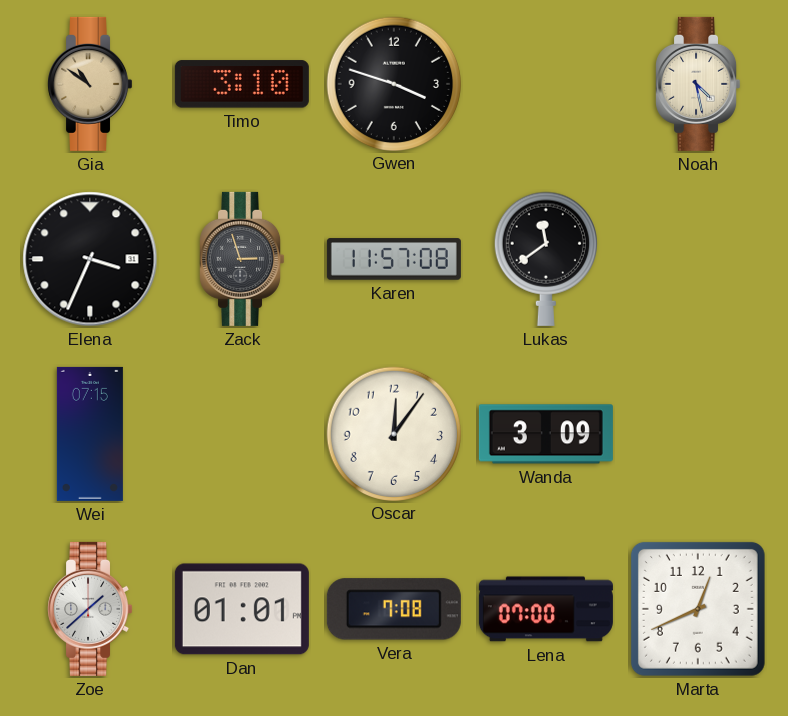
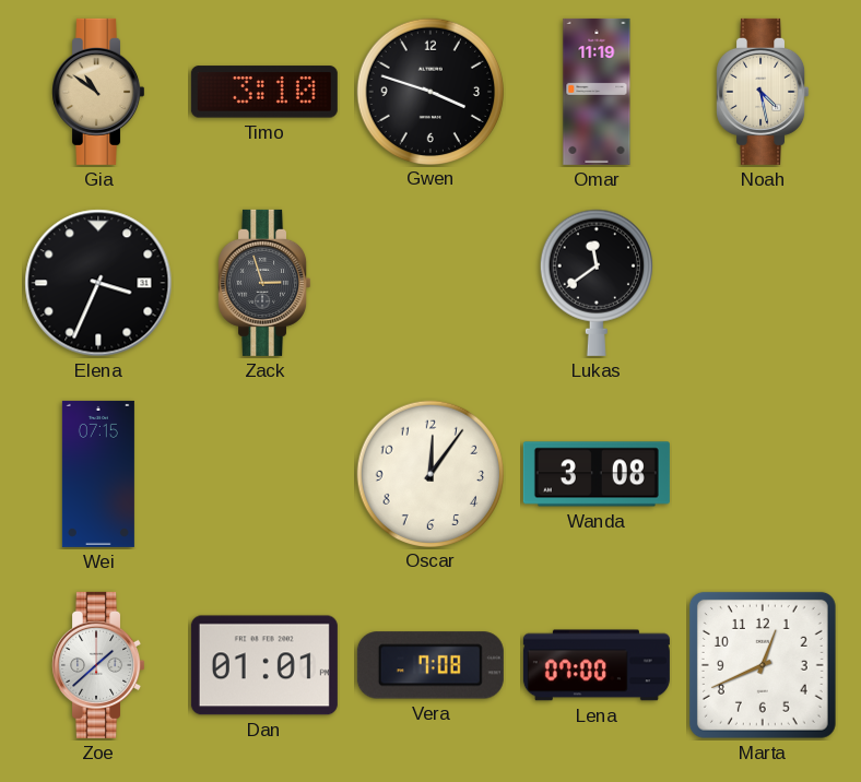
Omar: none -> 11:19
Karen: 11:57 -> none
Wanda: 3:09 -> 3:08
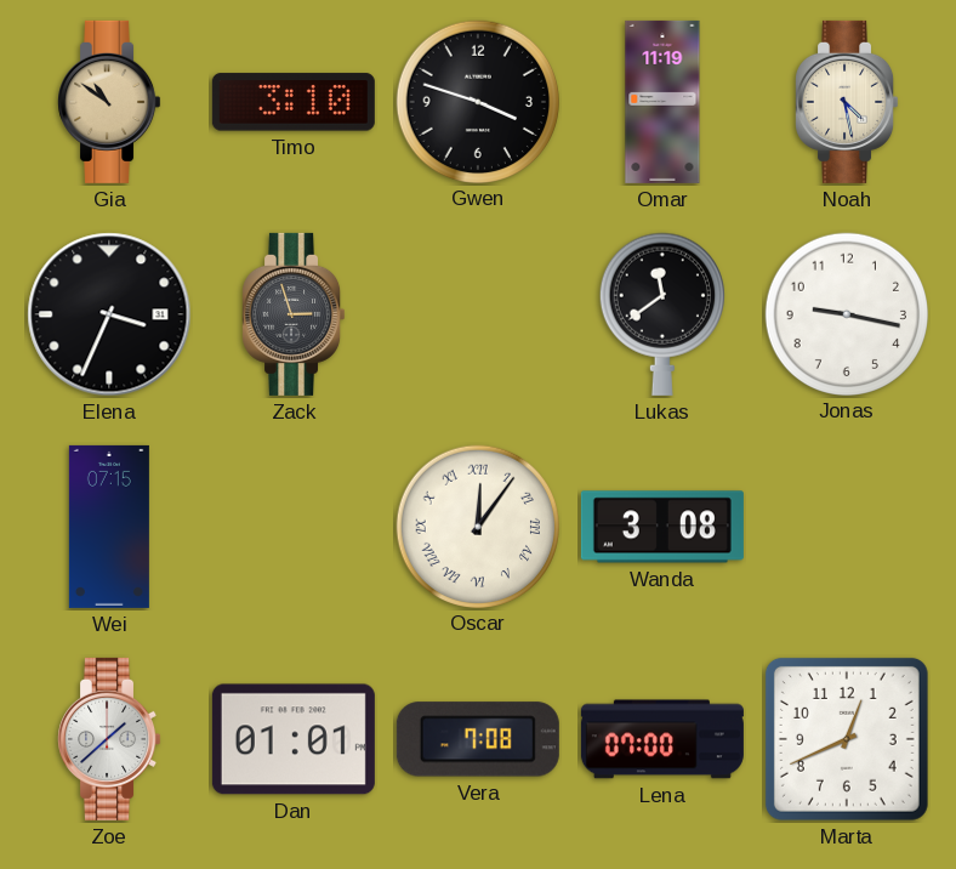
Jonas: none -> 9:17
Oscar numerals: Arabic -> Roman
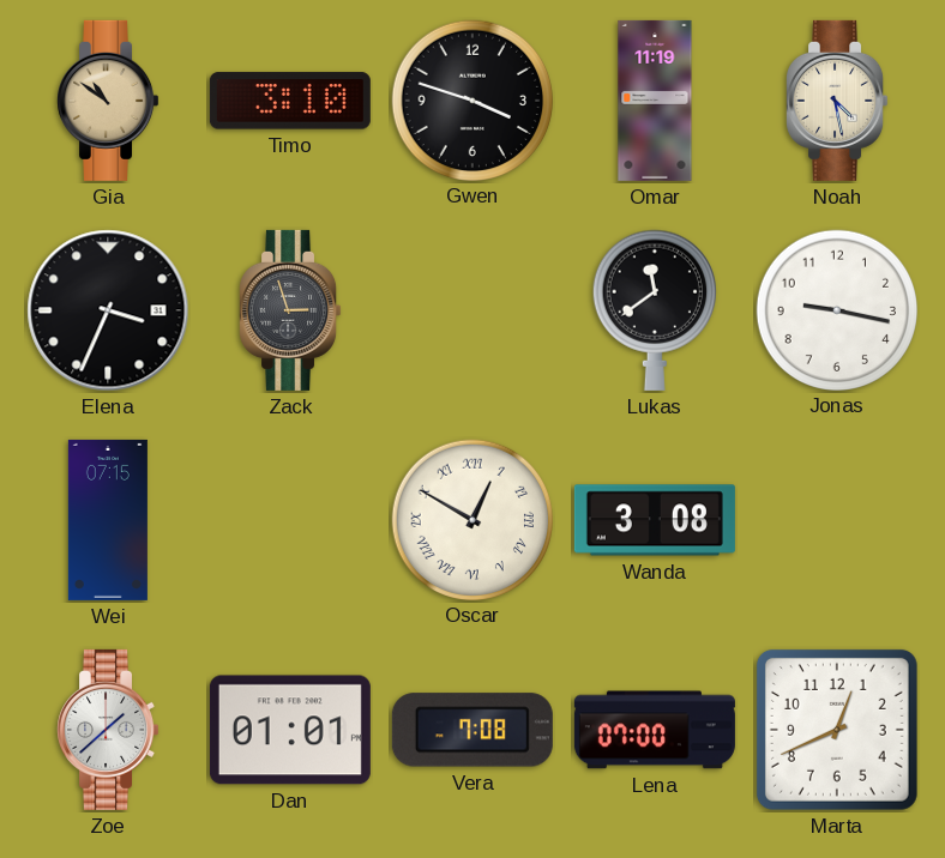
Oscar: 12:06 -> 12:50
